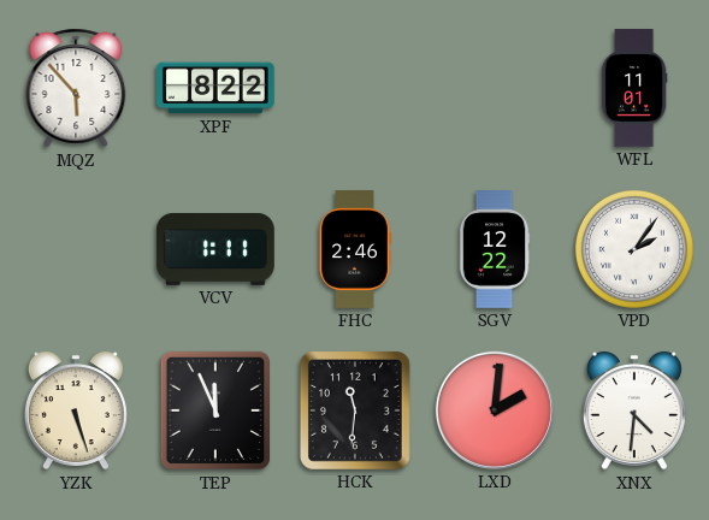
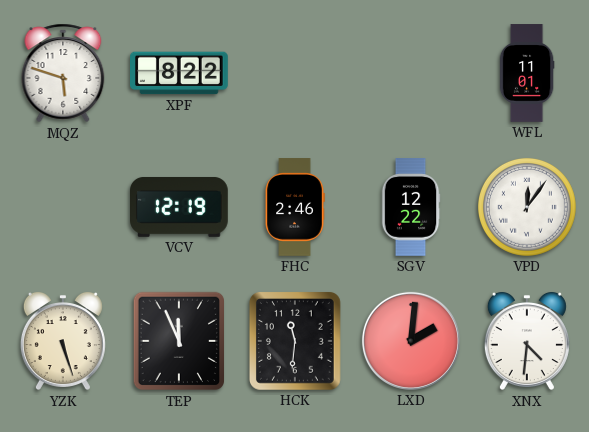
MQZ: 5:53 -> 5:48
VCV: 1:11 -> 12:19
VPD: 2:06 -> 12:06
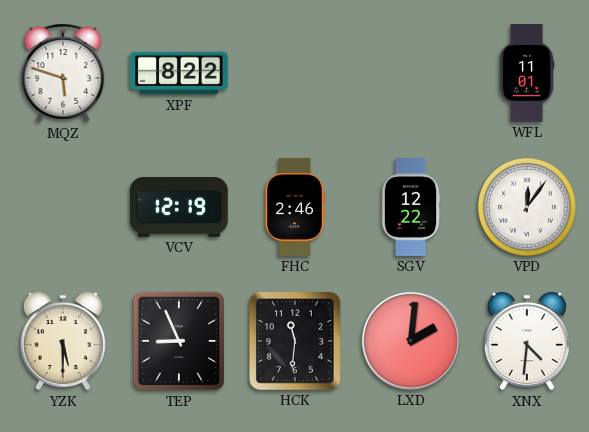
YZK: 5:27 -> 5:30
TEP: 11:56 -> 8:56
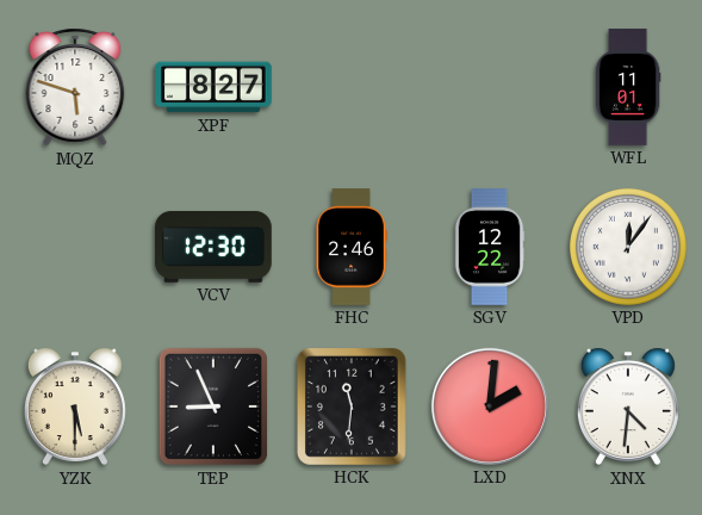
XPF: 8:22 -> 8:27
VCV: 12:19 -> 12:30
